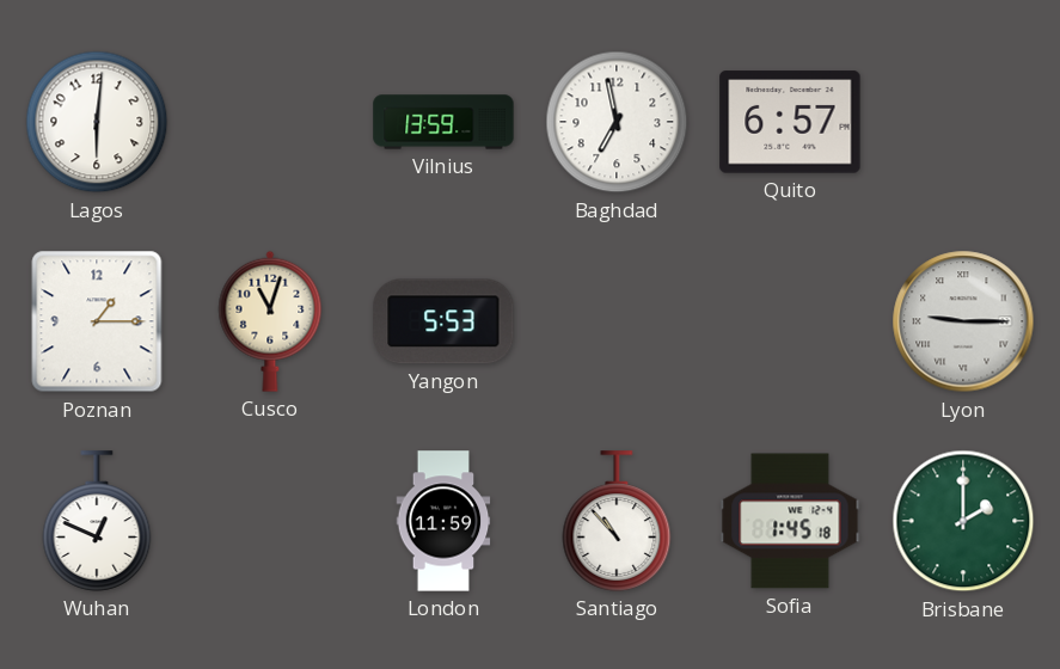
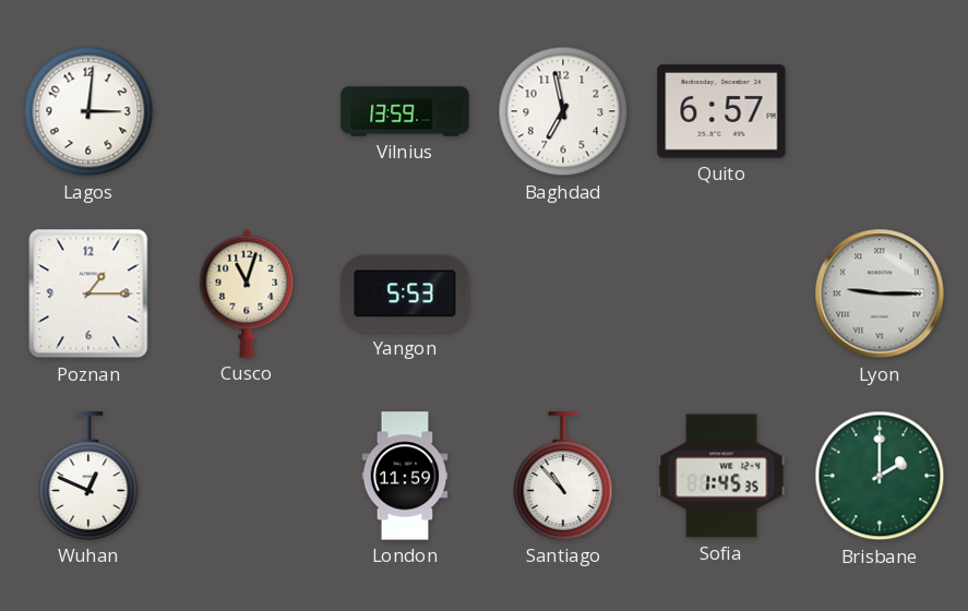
Lagos: 6:01 -> 3:01
Sofia: 1:45:18 -> 1:45:35
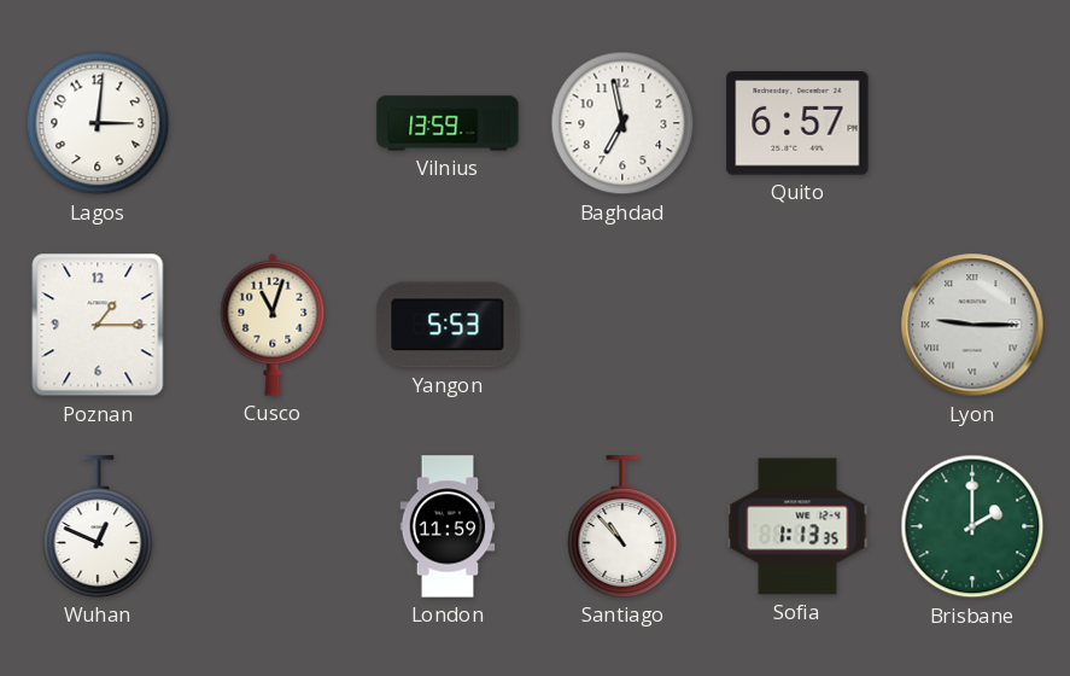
Sofia: 1:45 -> 1:13
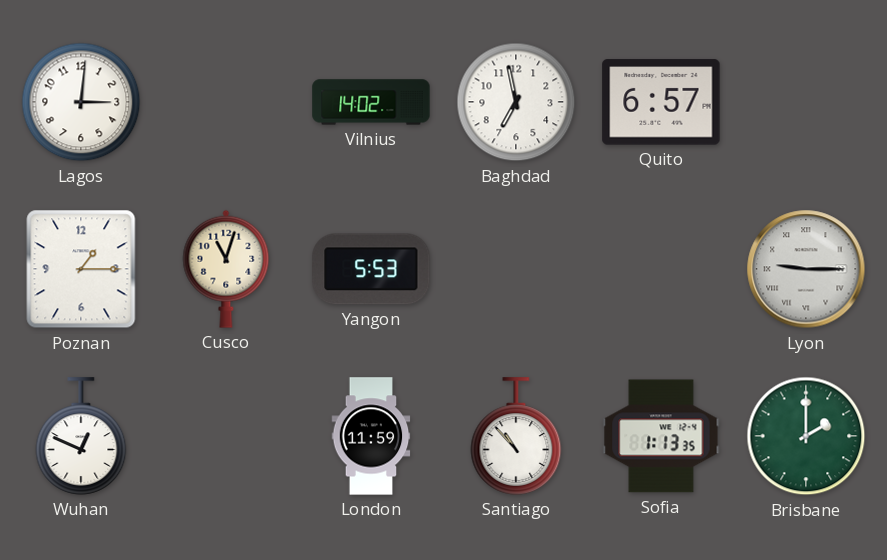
Vilnius: 13:59 -> 14:02
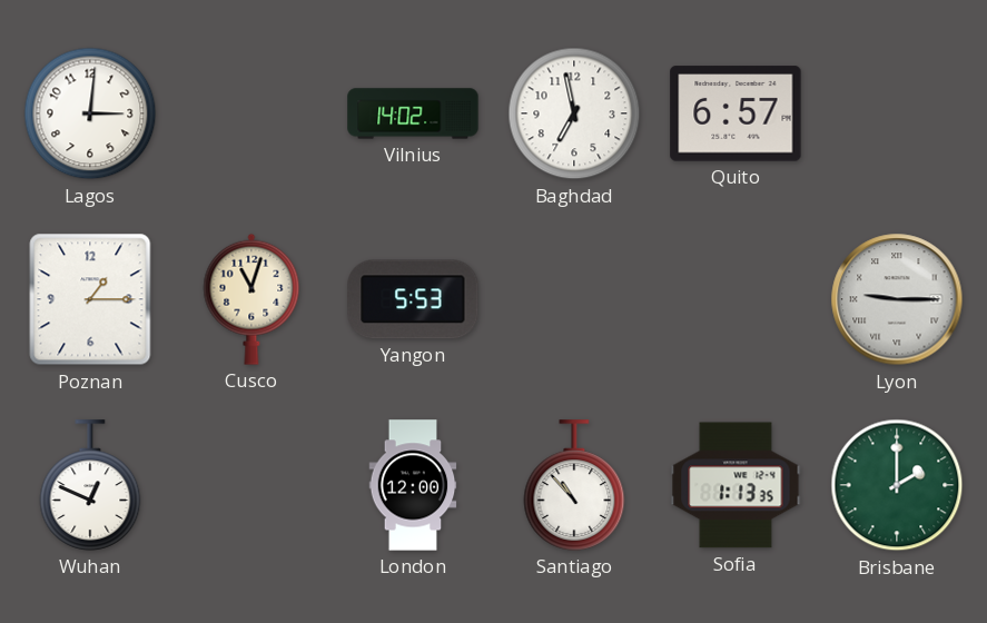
London: 11:59 -> 12:00
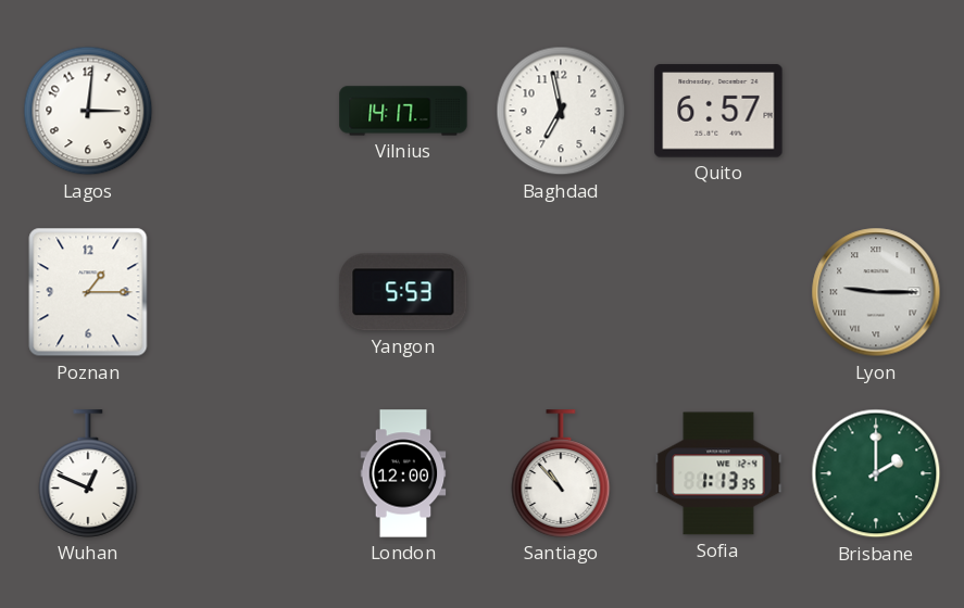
Vilnius: 14:02 -> 14:17
Cusco: 11:03 -> none
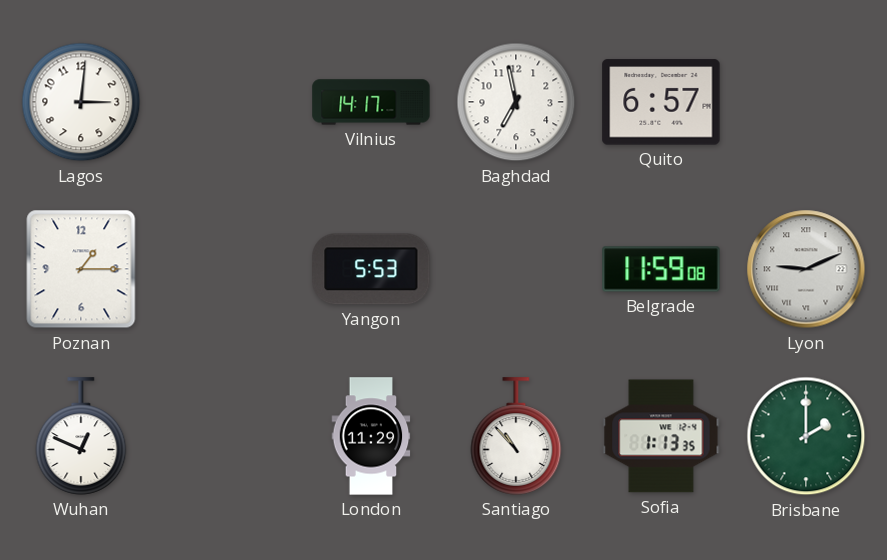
Belgrade: none -> 11:59
Lyon: 9:15 -> 9:11
London: 12:00 -> 11:29
